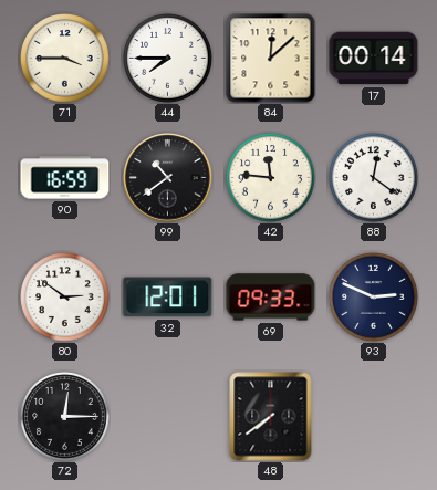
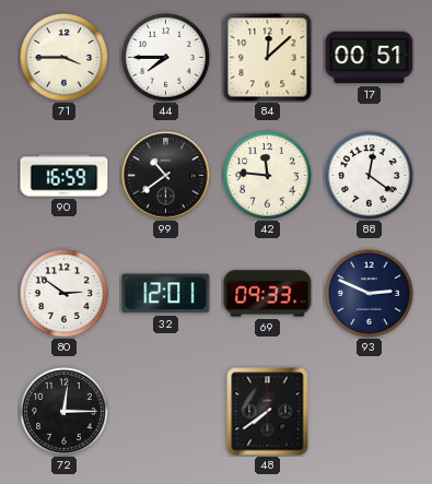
17: 00:14 -> 00:51
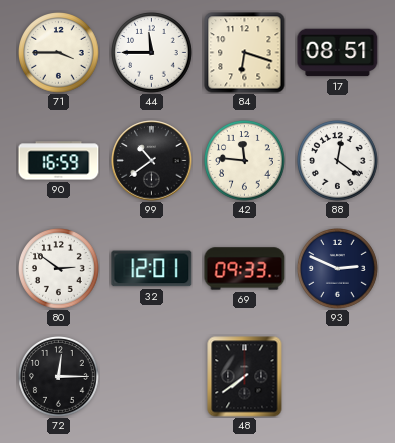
44: 7:45 -> 11:45
84: 12:08 -> 6:18
17: 00:51 -> 08:51
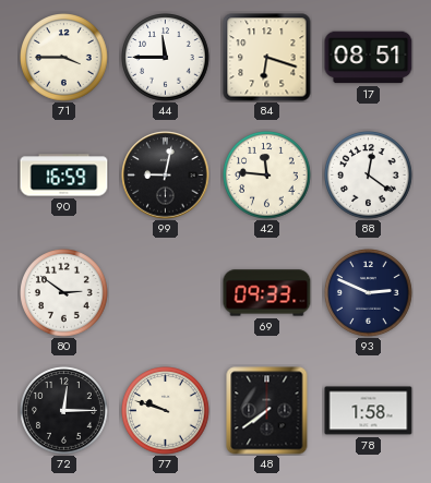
99: 10:39 -> 9:02
32: 12:01 -> none
77: none -> 9:48
78: none -> 1:58
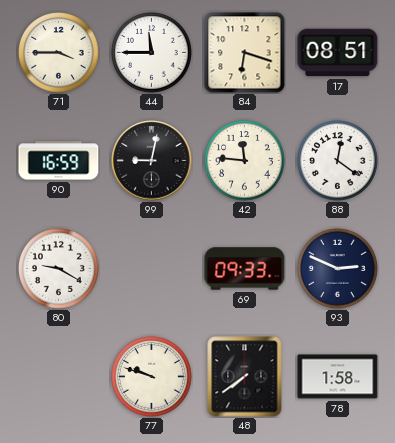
80: 2:51 -> 9:20
72: 12:15 -> none
